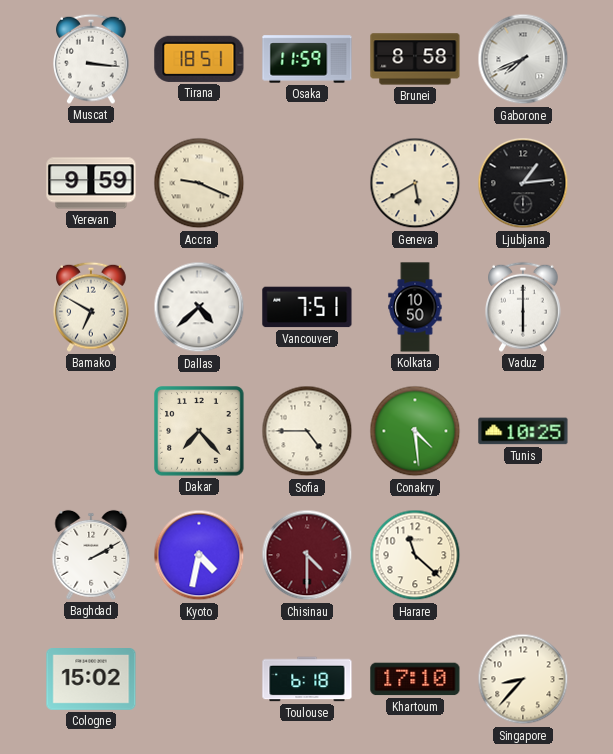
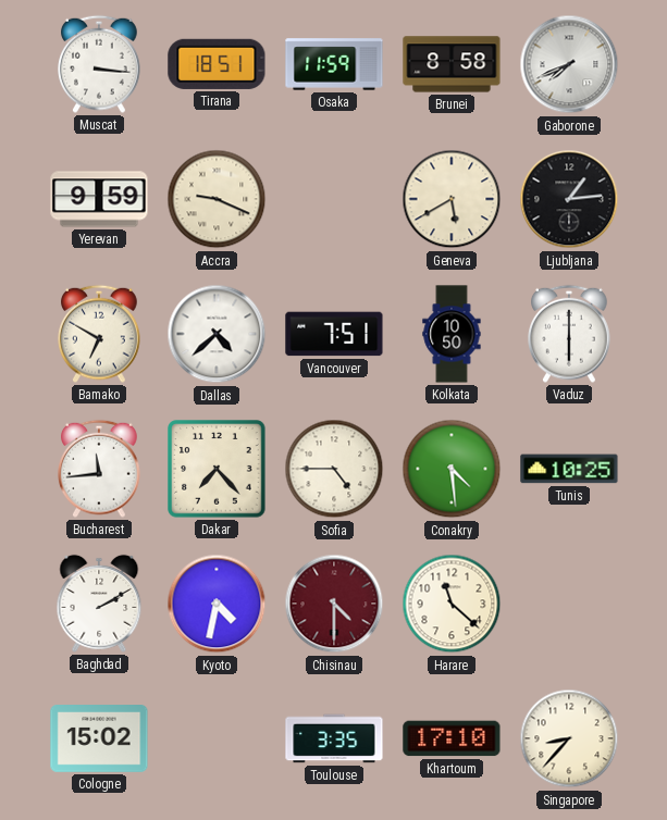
Bucharest: none -> 11:44
Toulouse: 6:18 -> 3:35
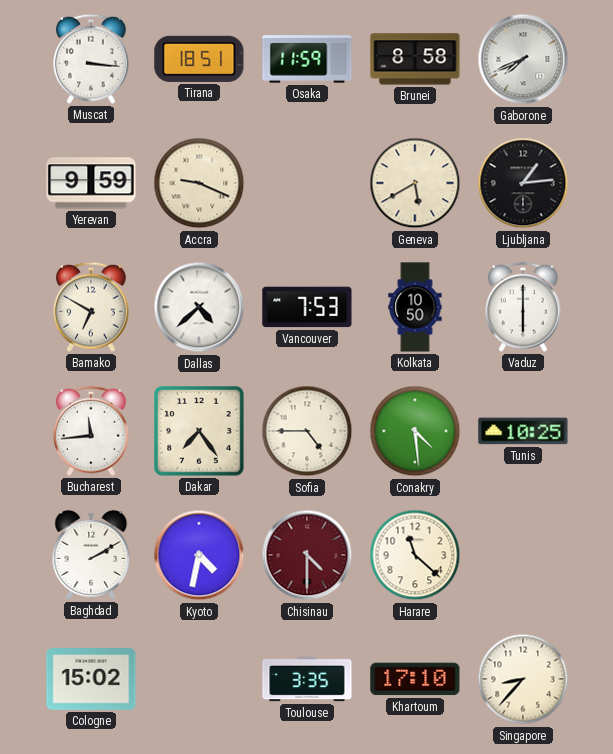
Vancouver: 7:51 -> 7:53
Dakar: 7:23 -> 7:24
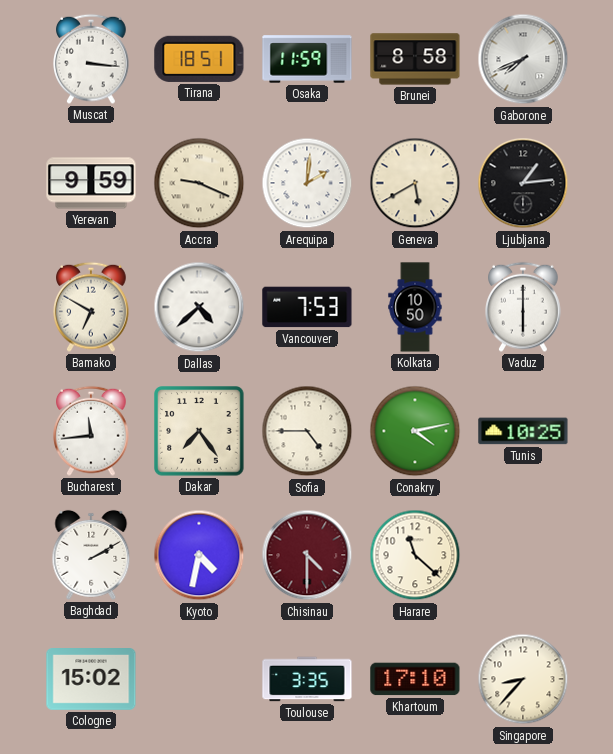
Arequipa: none -> 2:01
Conakry: 4:29 -> 4:13
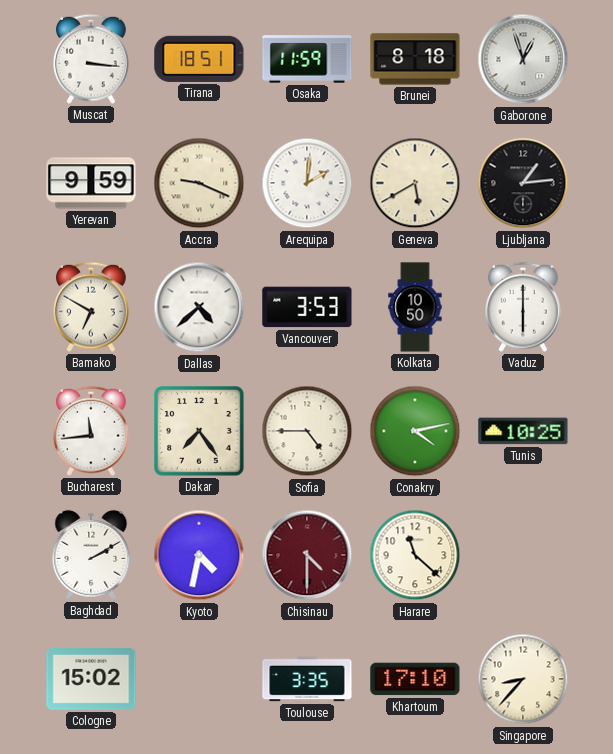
Brunei: 8:58 -> 8:18
Gaborone: 7:41 -> 12:57
Vancouver: 7:53 -> 3:53
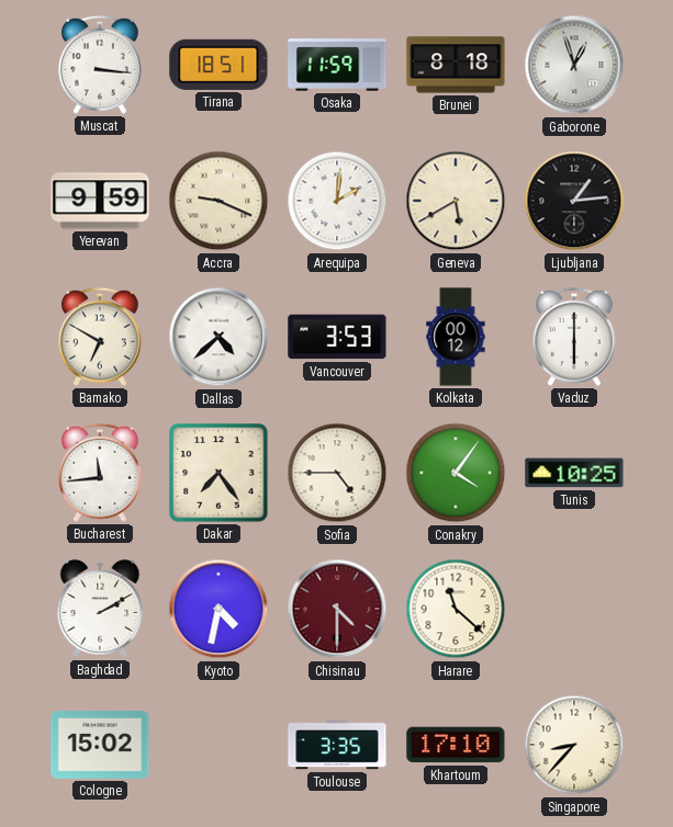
Kolkata: 10:50 -> 00:12
Conakry: 4:13 -> 4:06
